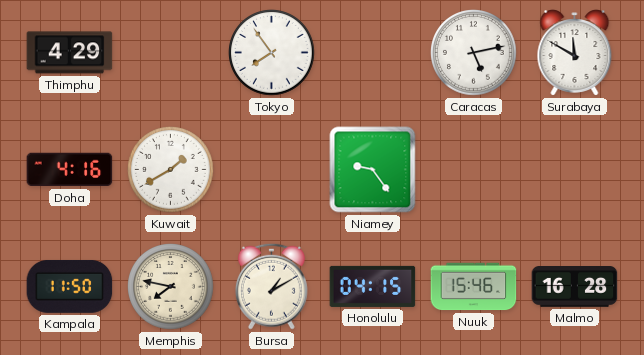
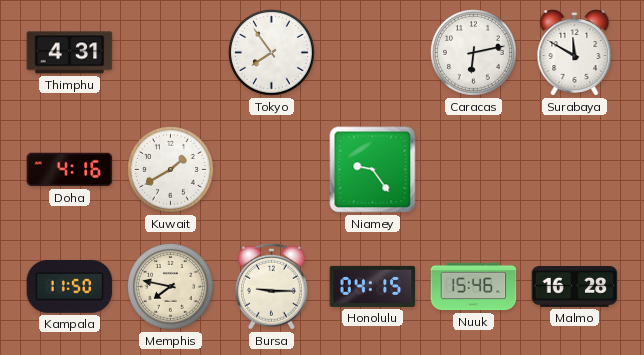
Thimphu: 4:29 -> 4:31
Caracas: 5:13 -> 6:13
Bursa: 1:10 -> 9:15
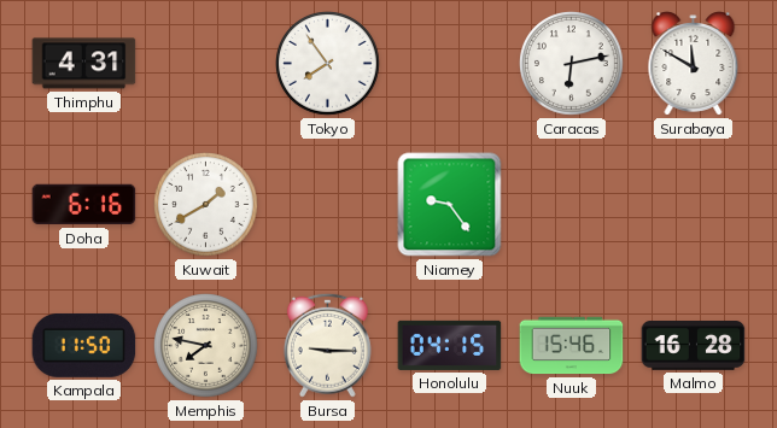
Doha: 4:16 -> 6:16
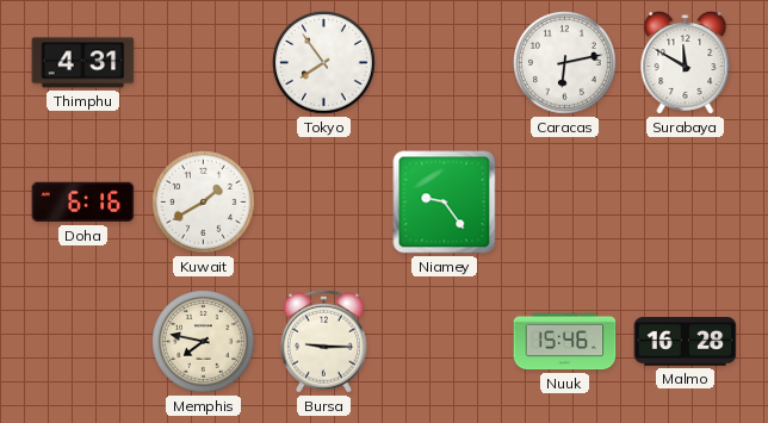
Kampala: 11:50 -> none
Honolulu: 04:15 -> none
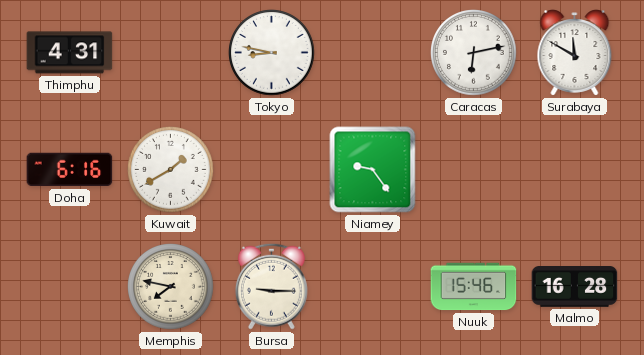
Tokyo: 7:54 -> 8:47
